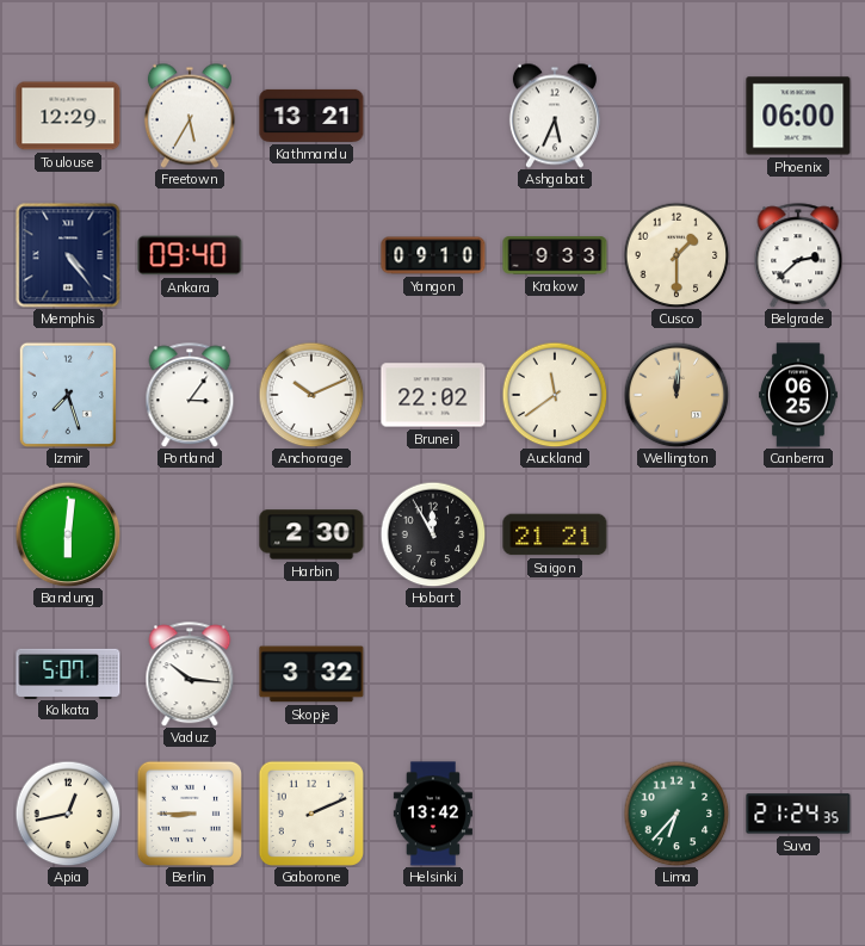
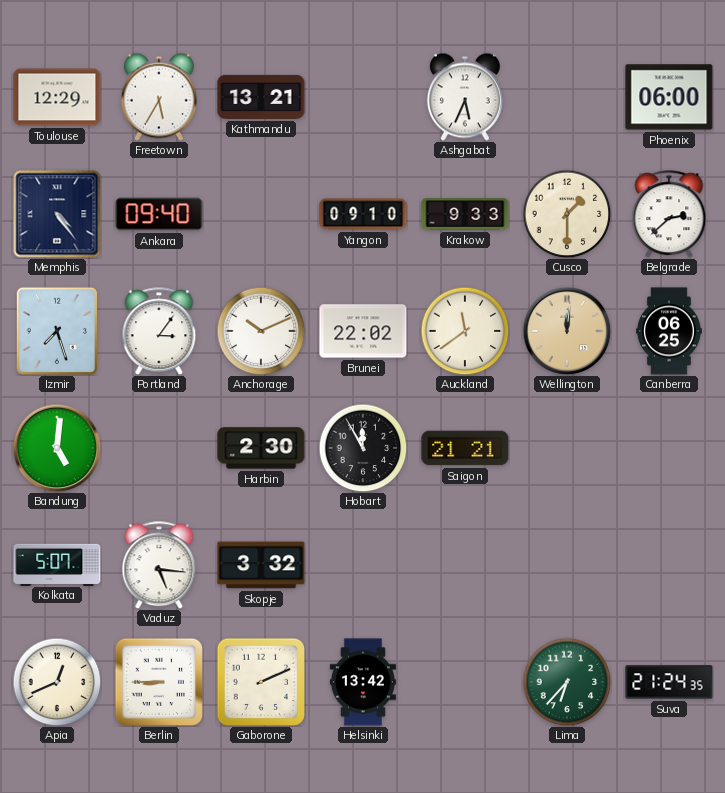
Bandung: 6:01 -> 5:01
Vaduz: 10:16 -> 5:16
Apia: 12:43 -> 12:41
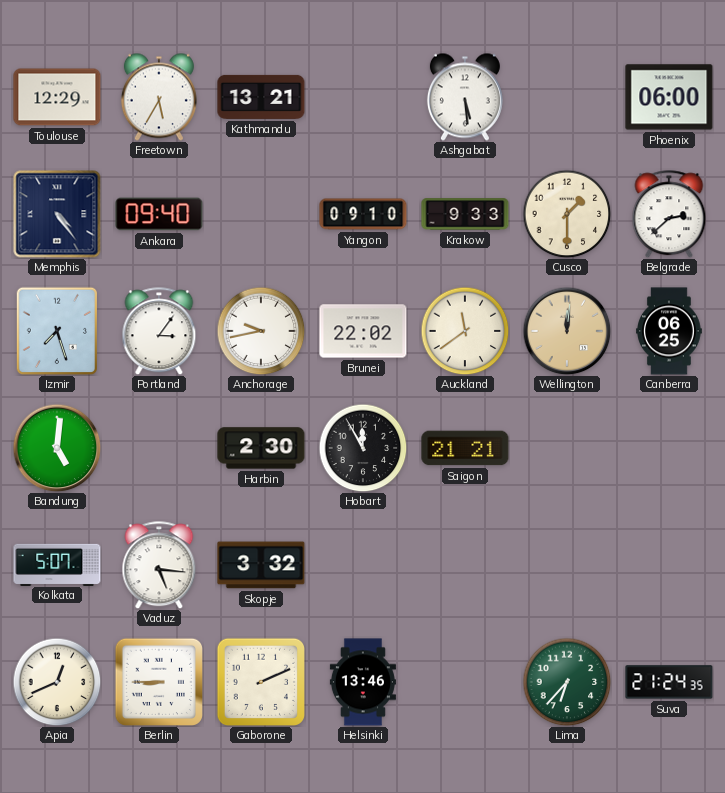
Ashgabat: 5:34 -> 5:29
Anchorage: 10:11 -> 9:43
Helsinki: 13:42 -> 13:46
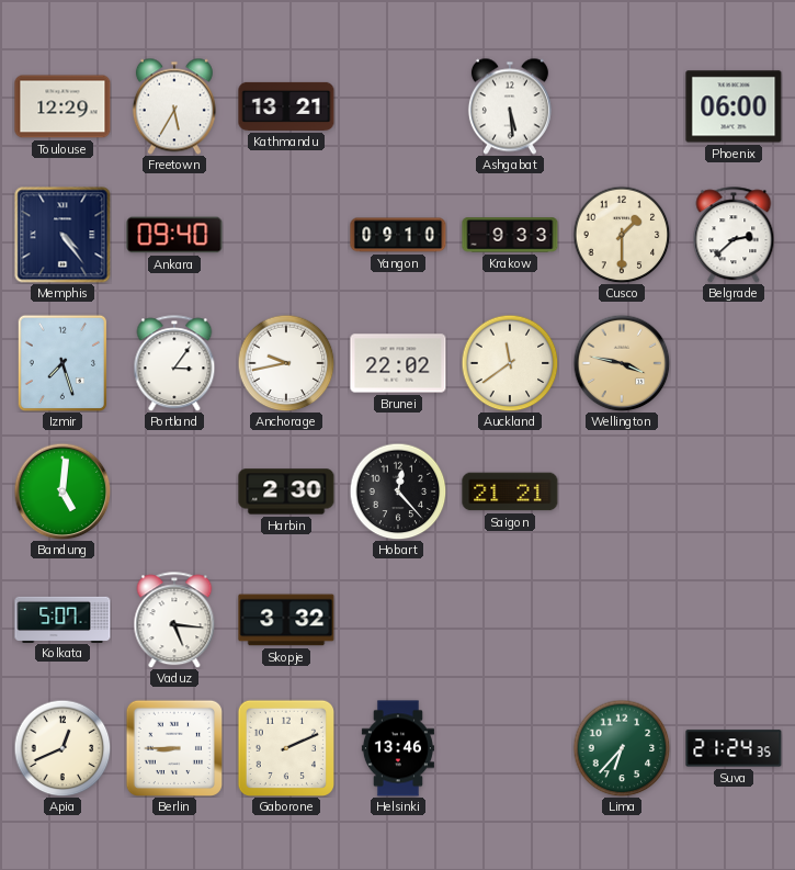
Wellington: 12:01 -> 3:47
Canberra: 06:25 -> none
Hobart: 11:55 -> 12:23
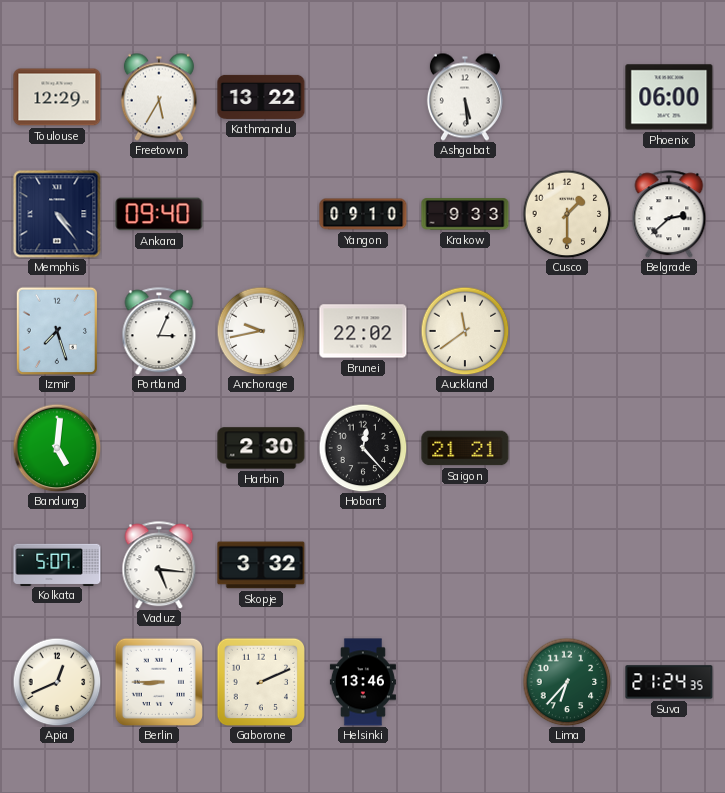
Kathmandu: 13:21 -> 13:22
Portland: 3:06 -> 3:04
Wellington: 3:47 -> none
